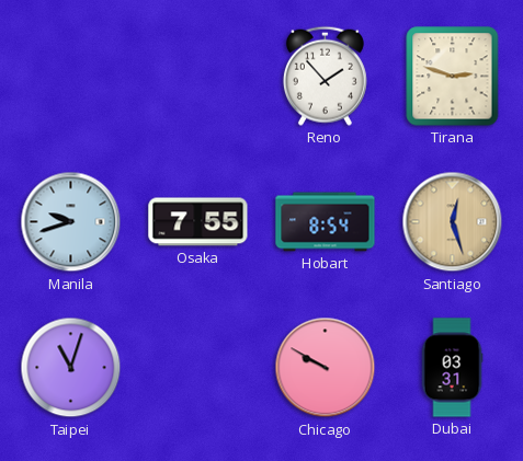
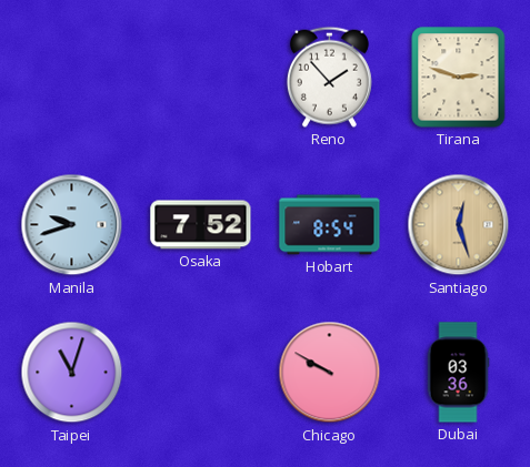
Osaka: 7:55 -> 7:52
Dubai: 03:31 -> 03:36
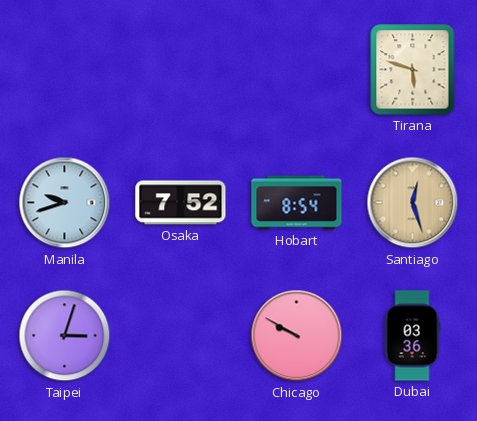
Reno: 1:53 -> none
Tirana: 2:48 -> 5:48
Taipei: 11:03 -> 3:03
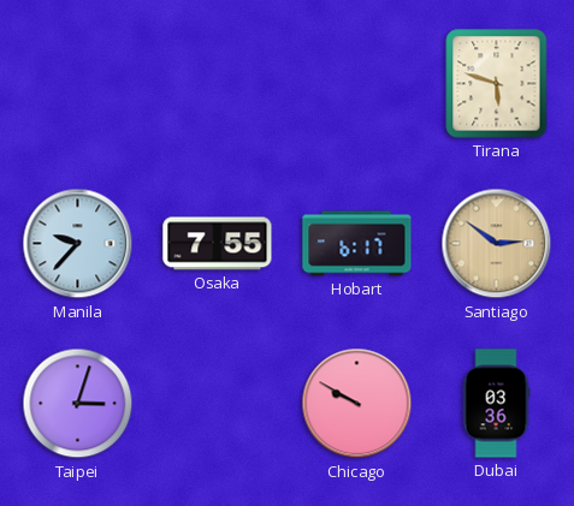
Manila: 9:42 -> 9:37
Osaka: 7:52 -> 7:55
Hobart: 8:54 -> 6:17
Santiago: 12:27 -> 2:51
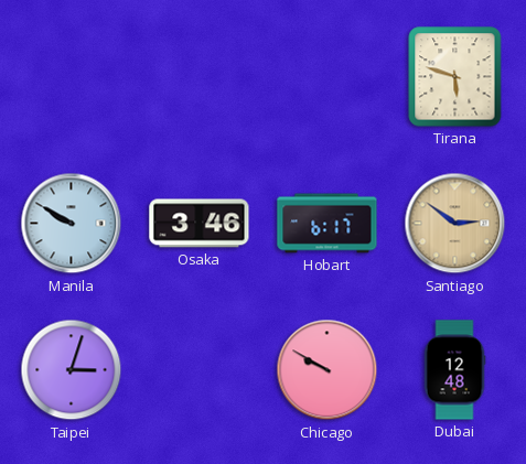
Manila: 9:37 -> 9:50
Osaka: 7:55 -> 3:46
Dubai: 03:36 -> 12:48
